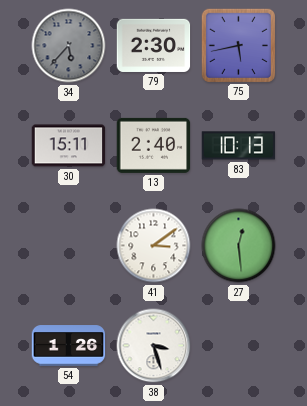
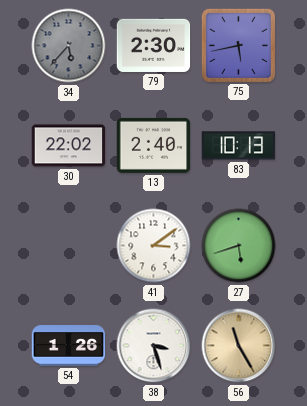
30: 15:11 -> 22:02
27: 12:29 -> 5:42
56: none -> 11:25
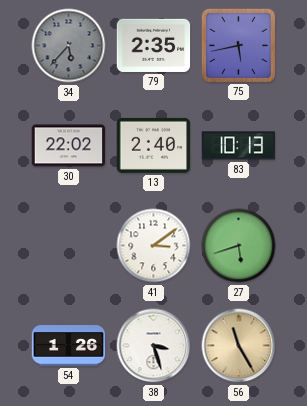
79: 2:30 -> 2:35
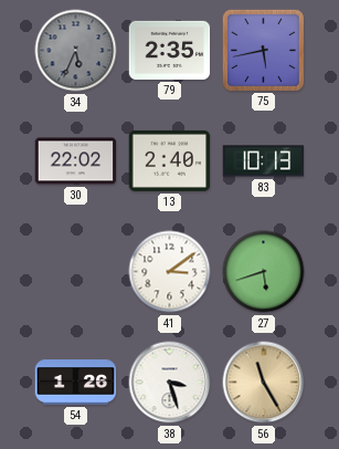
34: 5:37 -> 5:34
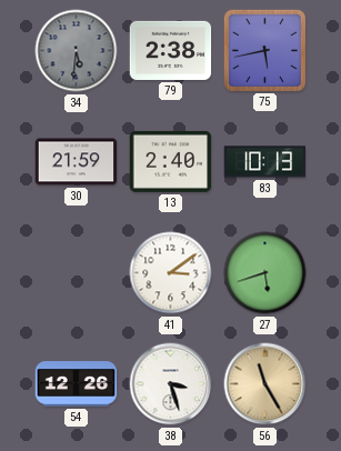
34: 5:34 -> 5:31
79: 2:35 -> 2:38
30: 22:02 -> 21:59
54: 1:26 -> 12:26
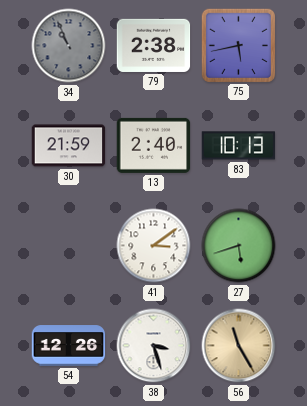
34: 5:31 -> 10:56
